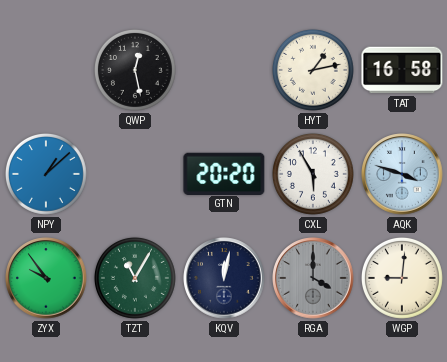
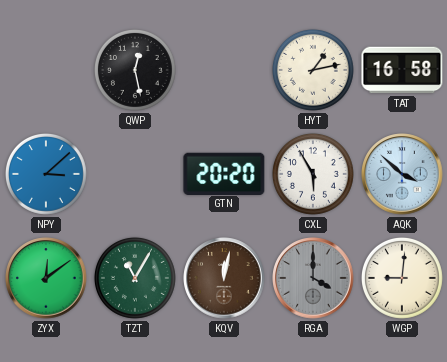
NPY: 1:08 -> 3:08
AQK: 3:48 -> 3:52
ZYX: 9:54 -> 12:09
KQV dial: navy -> brown
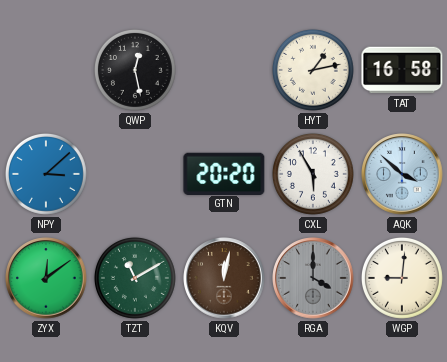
TZT: 11:05 -> 11:10
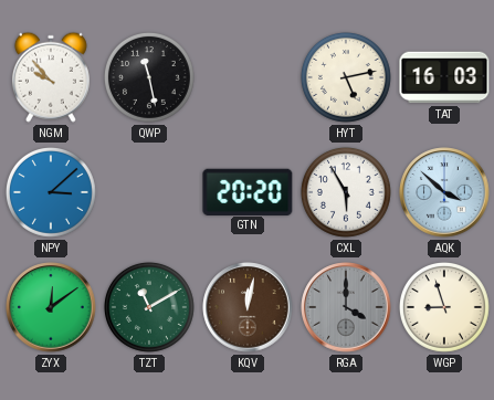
NGM: none -> 9:53
QWP: 12:28 -> 11:28
HYT: 1:13 -> 5:13
TAT: 16:58 -> 16:03
WGP: 9:01 -> 8:57
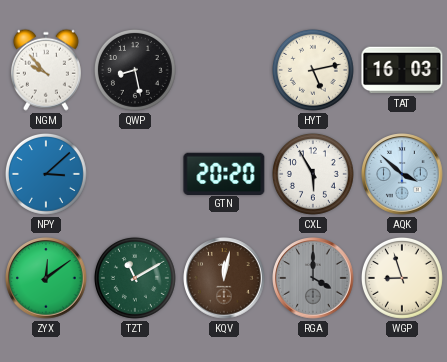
QWP: 11:28 -> 8:28
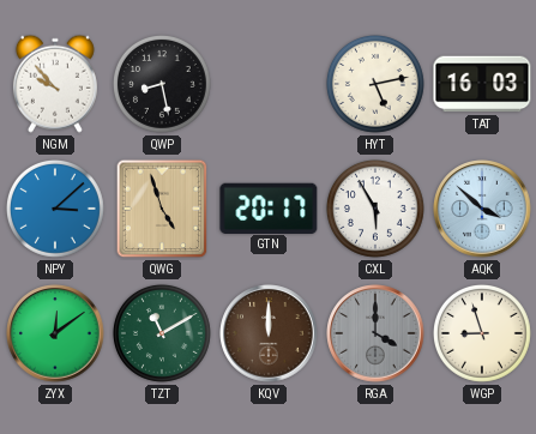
QWG: none -> 4:57
GTN: 20:20 -> 20:17
KQV: 12:02 -> 12:00
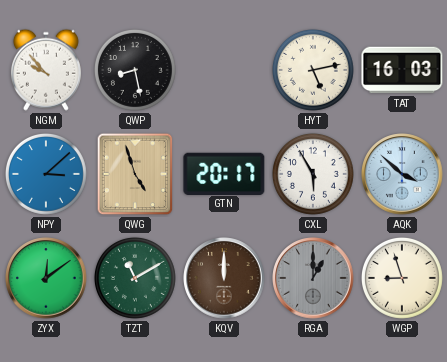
RGA: 4:00 -> 1:00
